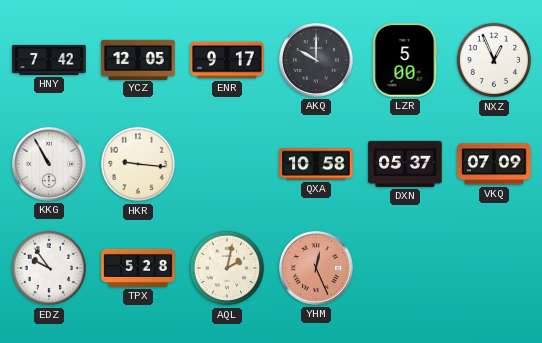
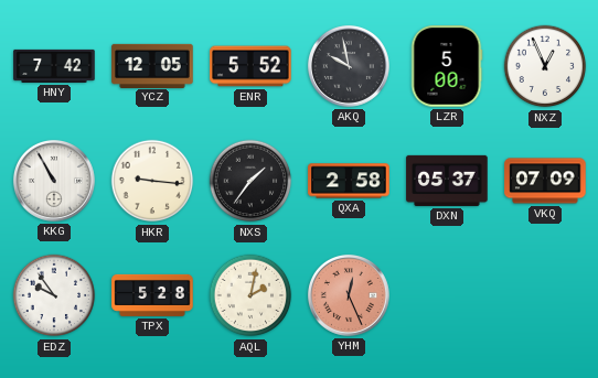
ENR: 9:17 -> 5:52
AKQ: 10:00 -> 9:58
NXS: none -> 1:36
QXA: 10:58 -> 2:58
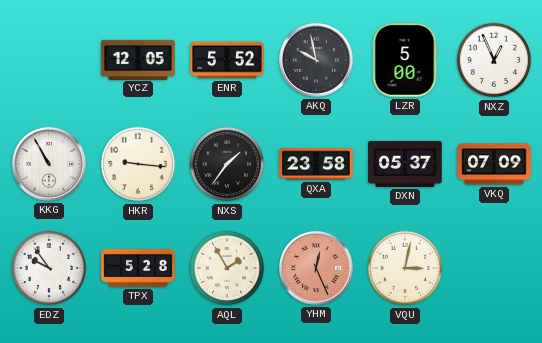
HNY: 7:42 -> none
QXA: 2:58 -> 23:58
AQL: 2:02 -> 1:55
VQU: none -> 3:02
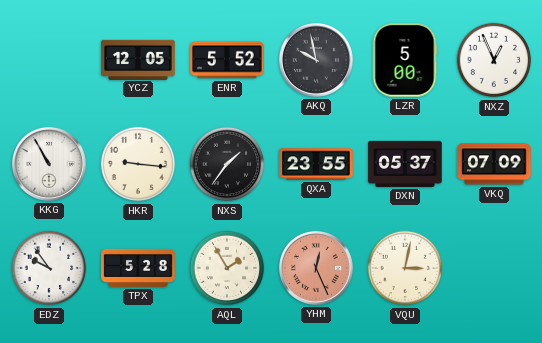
QXA: 23:58 -> 23:55
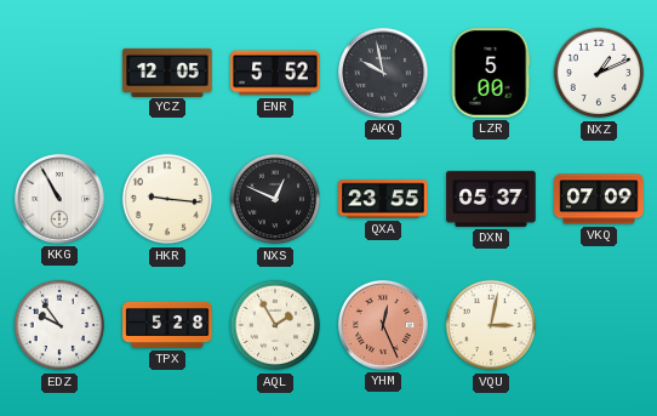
NXZ: 12:56 -> 1:11
NXS: 1:36 -> 12:49
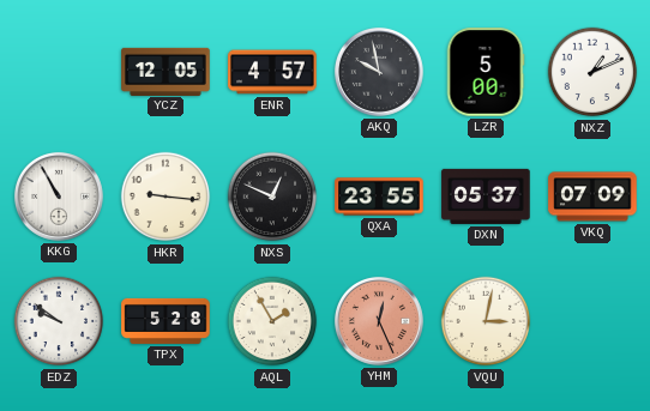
ENR: 5:52 -> 4:57
EDZ: 9:54 -> 9:51
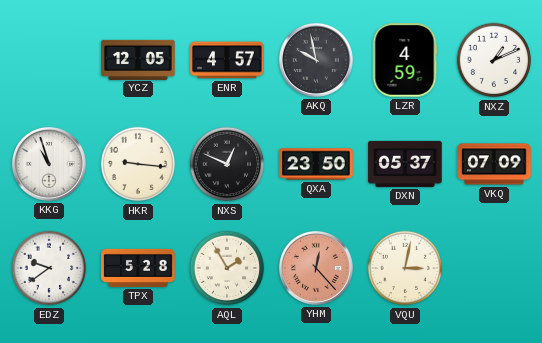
LZR: 5:00 -> 4:59
KKG: 10:55 -> 10:57
QXA: 23:55 -> 23:50
EDZ: 9:51 -> 9:39
YHM: 12:26 -> 12:23
